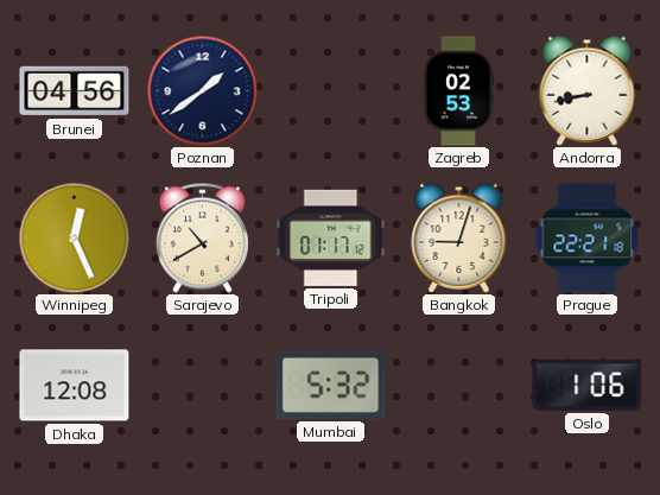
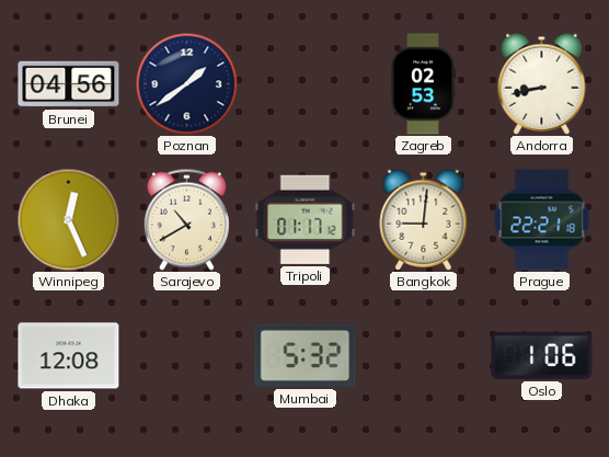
Bangkok: 9:03 -> 9:01
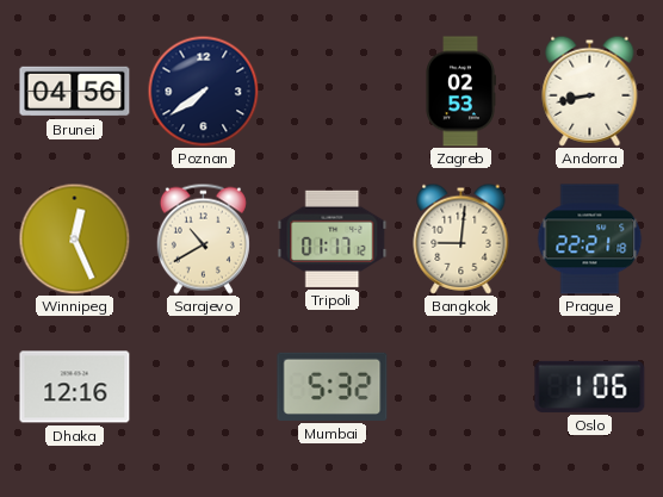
Poznan: 1:39 -> 7:39
Dhaka: 12:08 -> 12:16
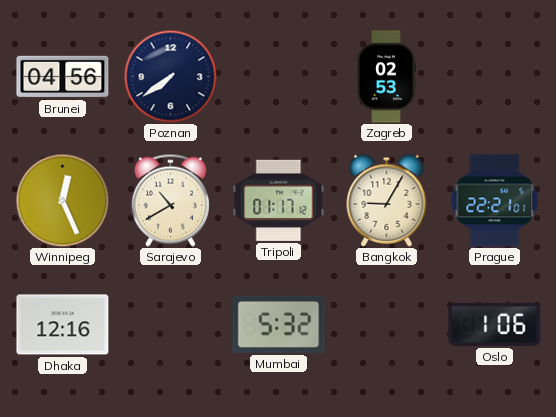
Andorra: 8:43 -> none
Bangkok: 9:01 -> 9:05
Prague: 22:21:18 -> 22:21:01
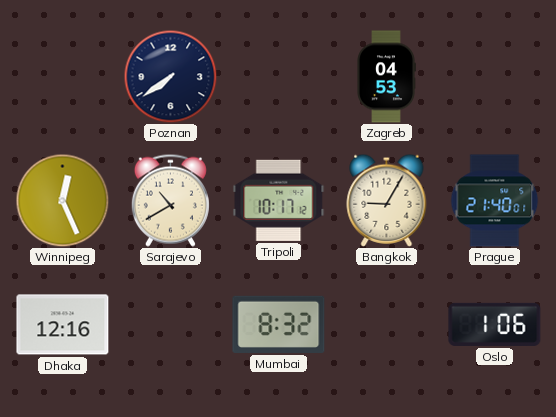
Brunei: 04:56 -> none
Zagreb: 02:53 -> 04:53
Tripoli: 01:17 -> 10:17
Prague: 22:21 -> 21:40
Mumbai: 5:32 -> 8:32
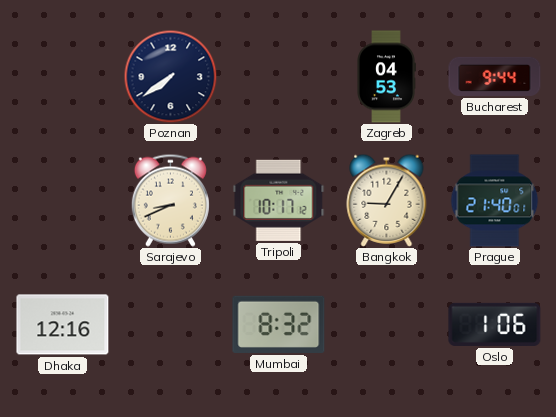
Bucharest: none -> 9:44
Winnipeg: 12:26 -> none
Sarajevo: 10:40 -> 8:41
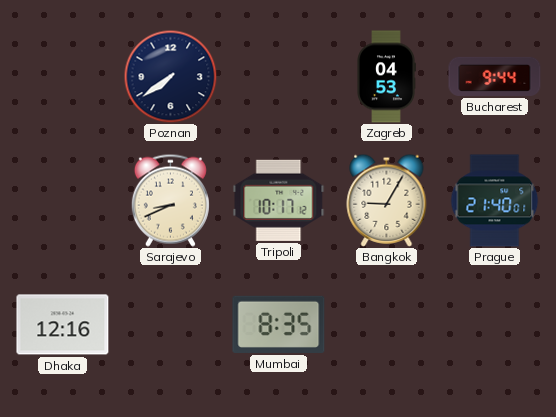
Mumbai: 8:32 -> 8:35
Oslo: 1:06 -> none
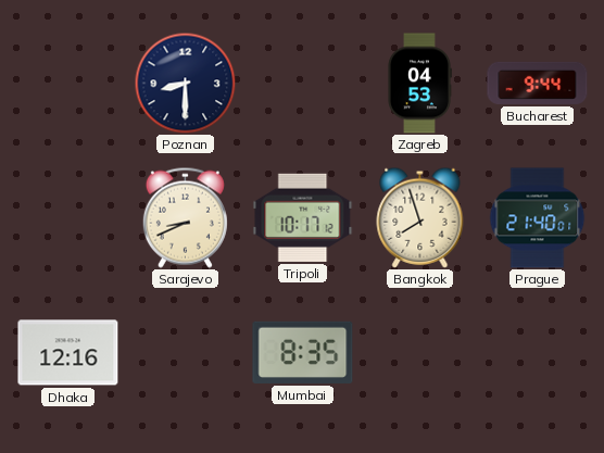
Poznan: 7:39 -> 8:30
Bangkok: 9:05 -> 7:57
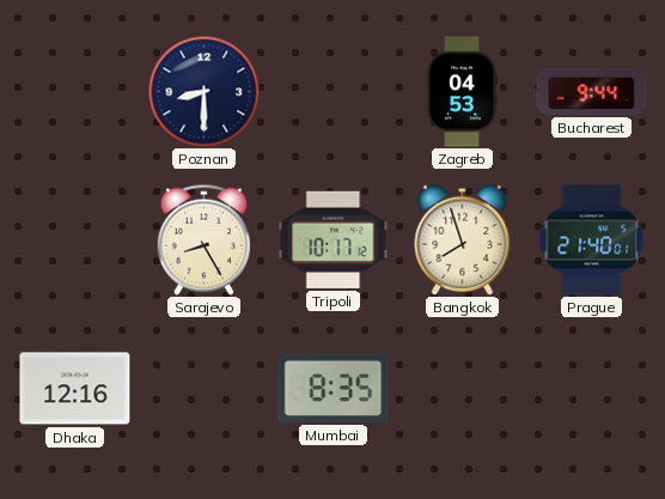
Sarajevo: 8:41 -> 8:25
